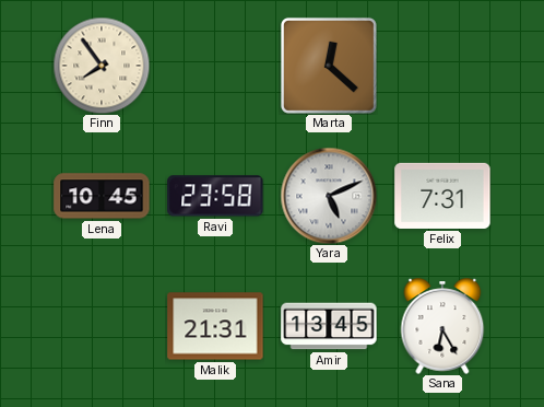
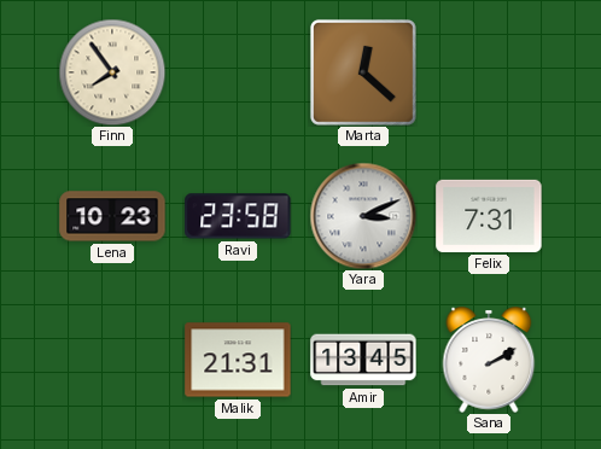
Lena: 10:45 -> 10:23
Yara: 5:11 -> 3:11
Sana: 6:25 -> 2:10
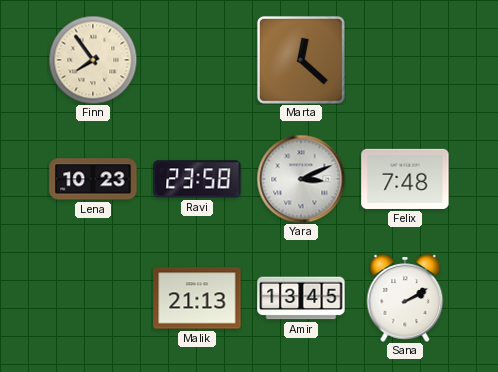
Felix: 7:31 -> 7:48
Malik: 21:31 -> 21:13
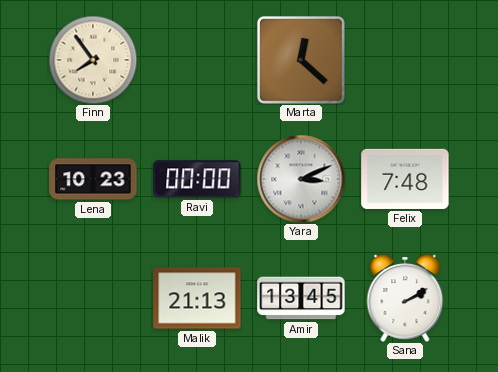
Ravi: 23:58 -> 00:00
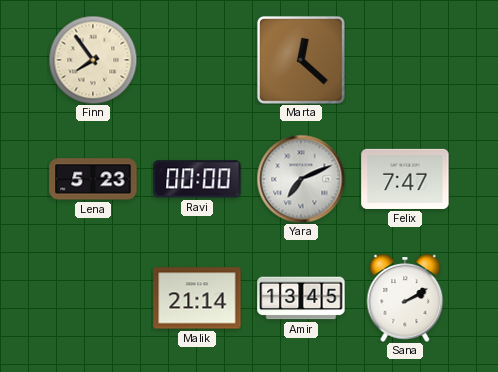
Lena: 10:23 -> 5:23
Yara: 3:11 -> 7:11
Felix: 7:48 -> 7:47
Malik: 21:13 -> 21:14
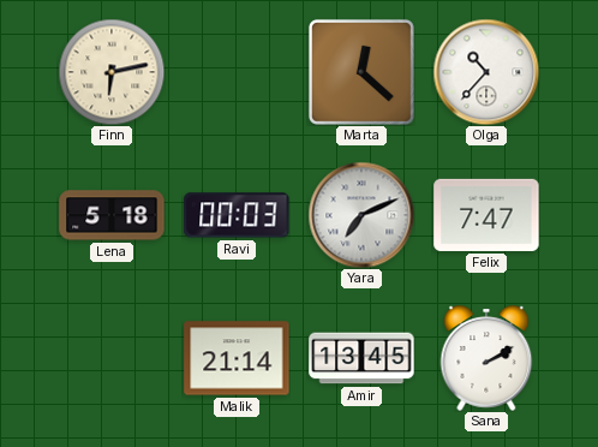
Finn: 7:54 -> 6:13
Olga: none -> 10:37
Lena: 5:23 -> 5:18
Ravi: 00:00 -> 00:03
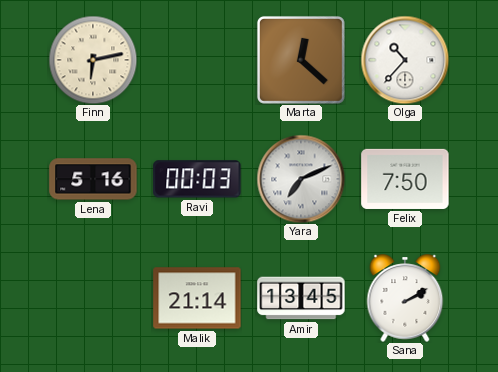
Lena: 5:18 -> 5:16
Felix: 7:47 -> 7:50
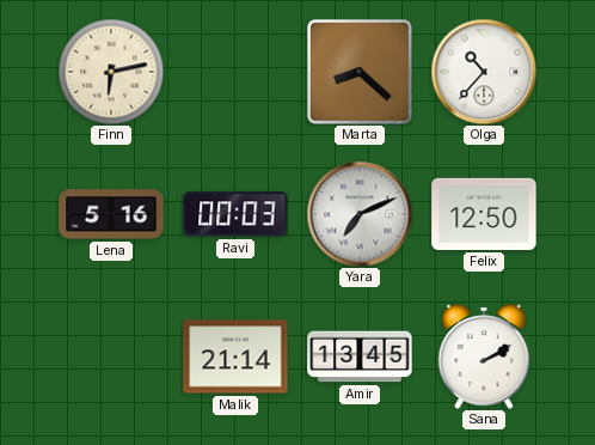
Marta: 12:22 -> 8:22
Felix: 7:50 -> 12:50
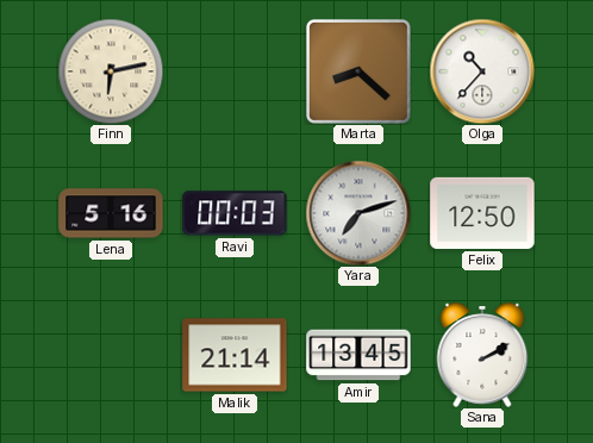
Yara: 7:11 -> 7:12
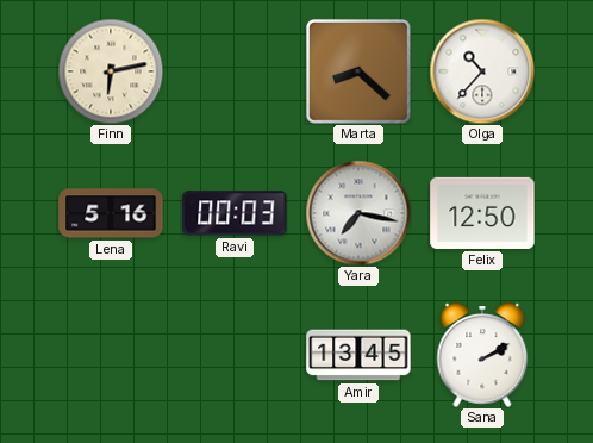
Yara: 7:12 -> 7:17
Malik: 21:14 -> none
